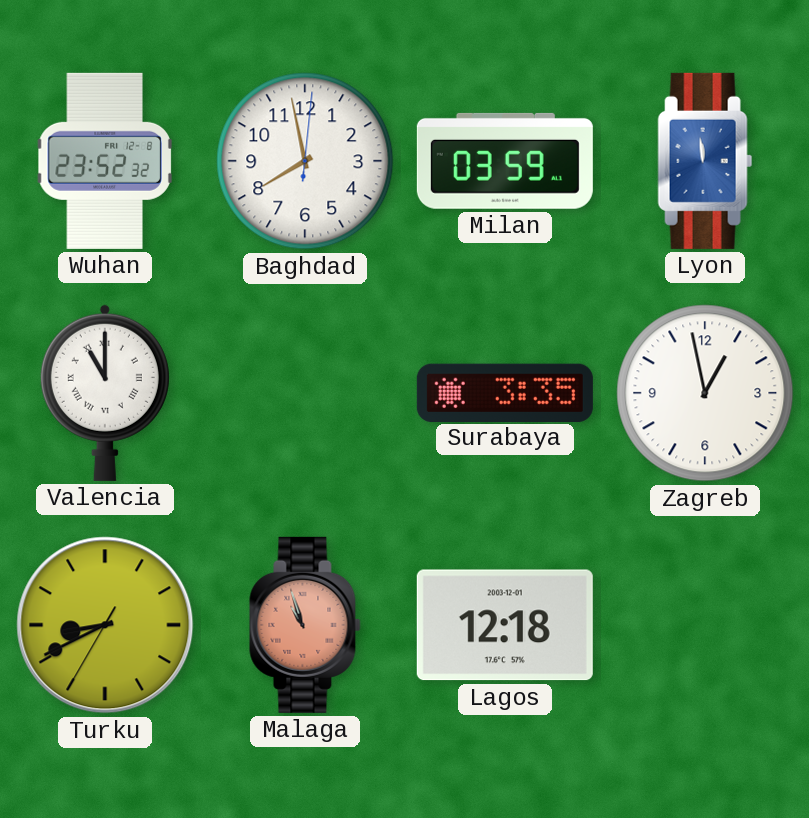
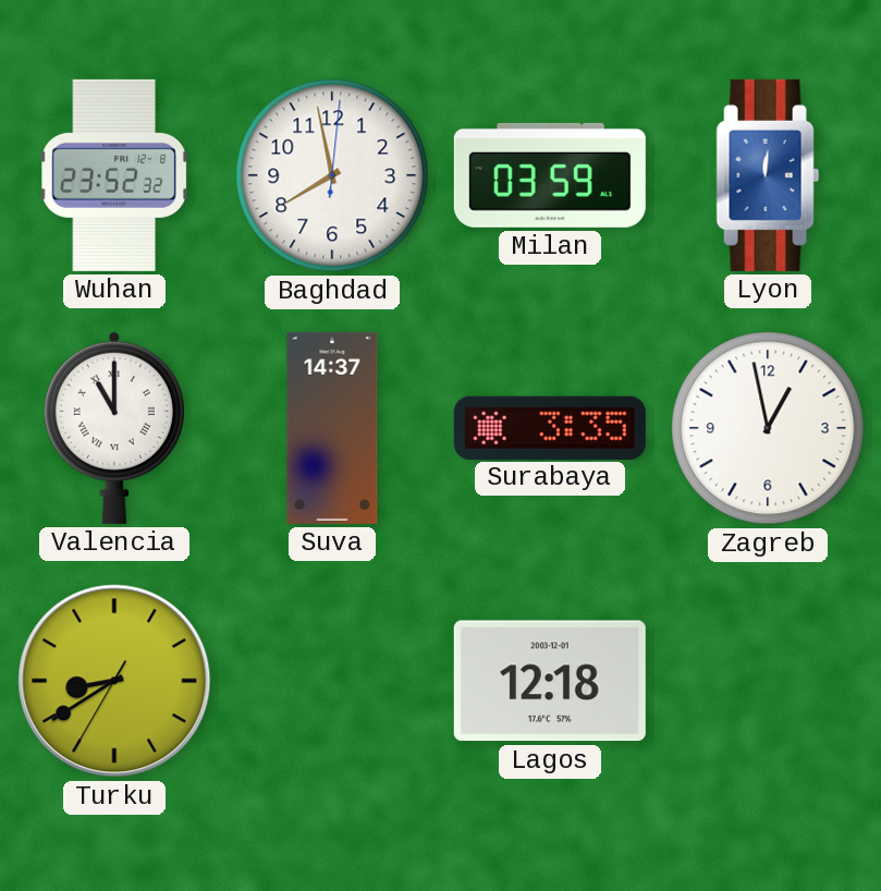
Lyon: 11:59 -> 12:01
Suva: none -> 14:37
Turku: 8:40 -> 8:39
Malaga: 10:57 -> none
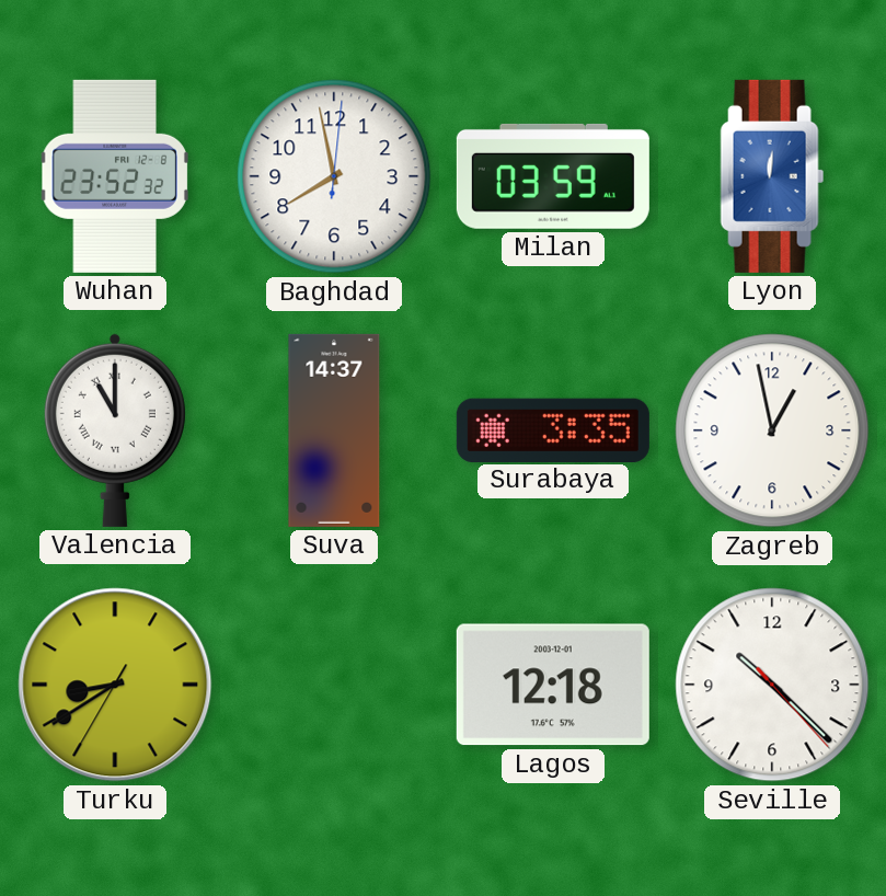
Seville: none -> 10:22
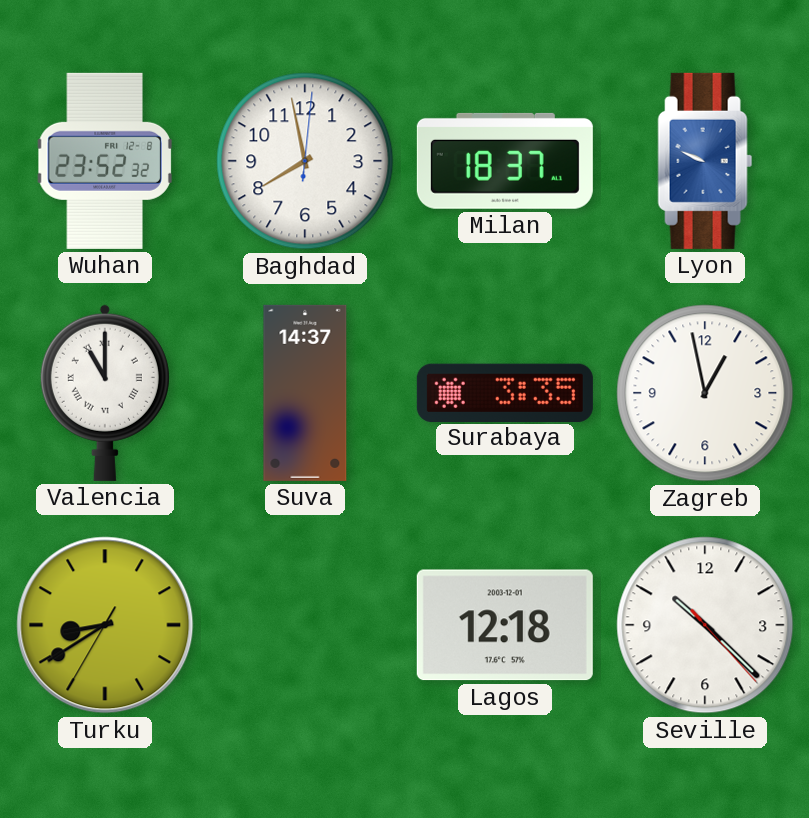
Milan: 03:59 -> 18:37
Lyon: 12:01 -> 9:49
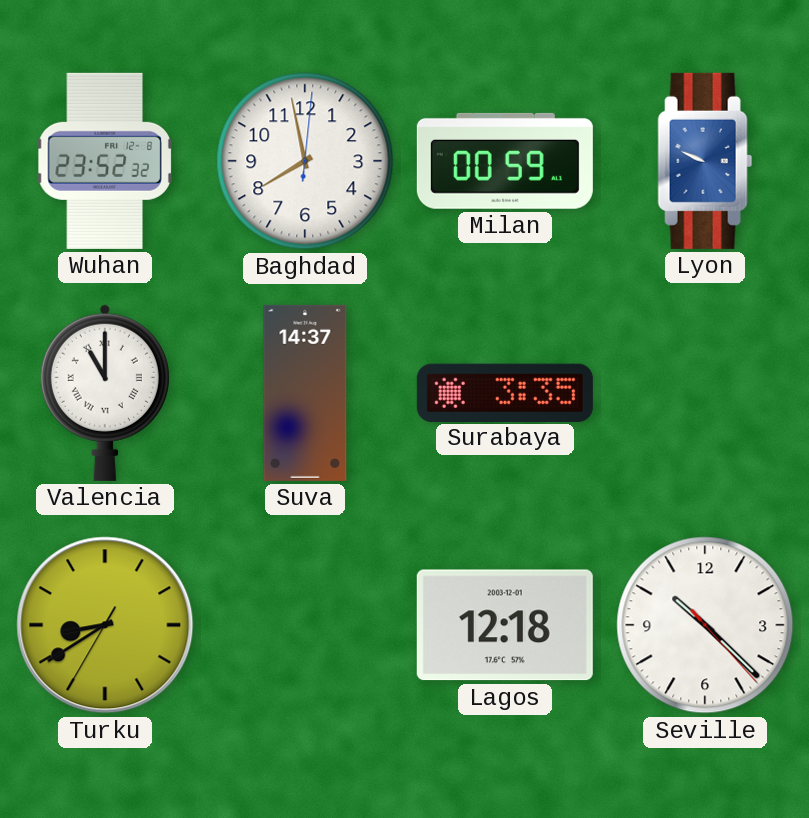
Milan: 18:37 -> 00:59
Zagreb: 12:58 -> none
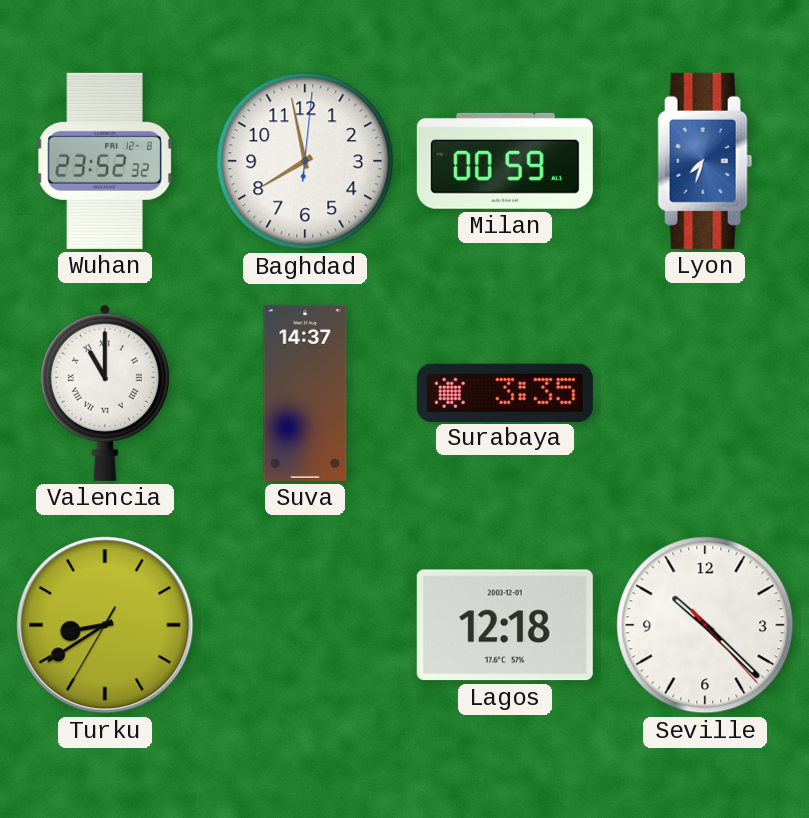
Lyon: 9:49 -> 7:33
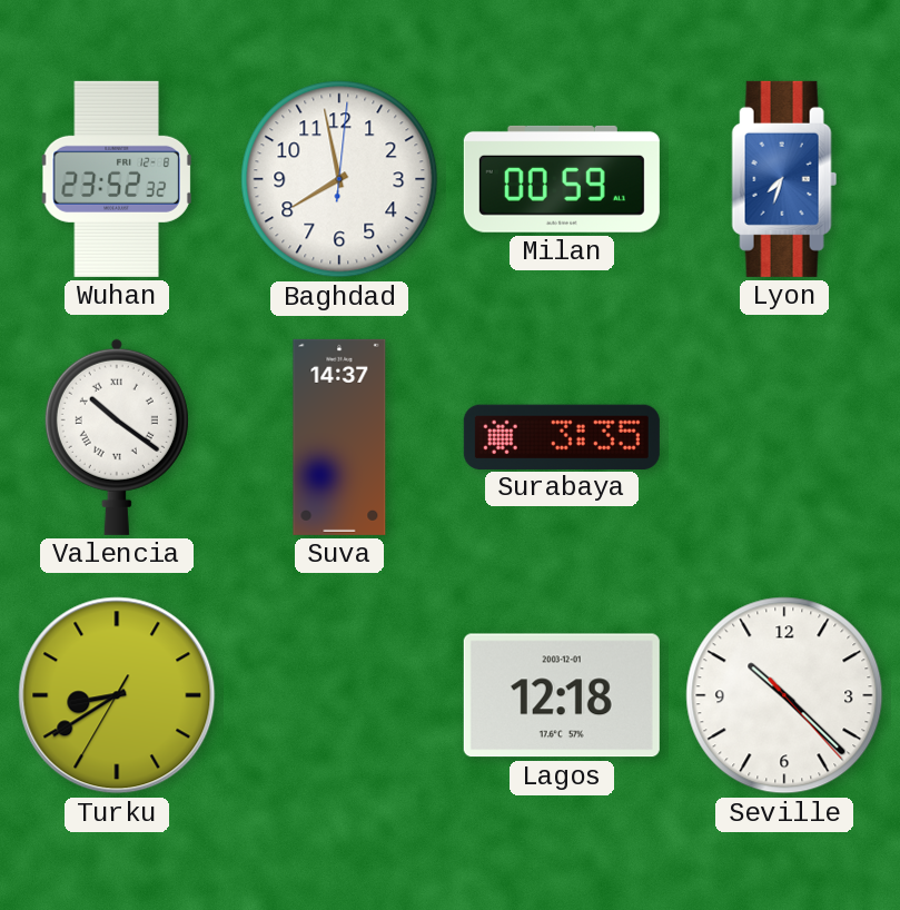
Valencia: 11:00 -> 10:21
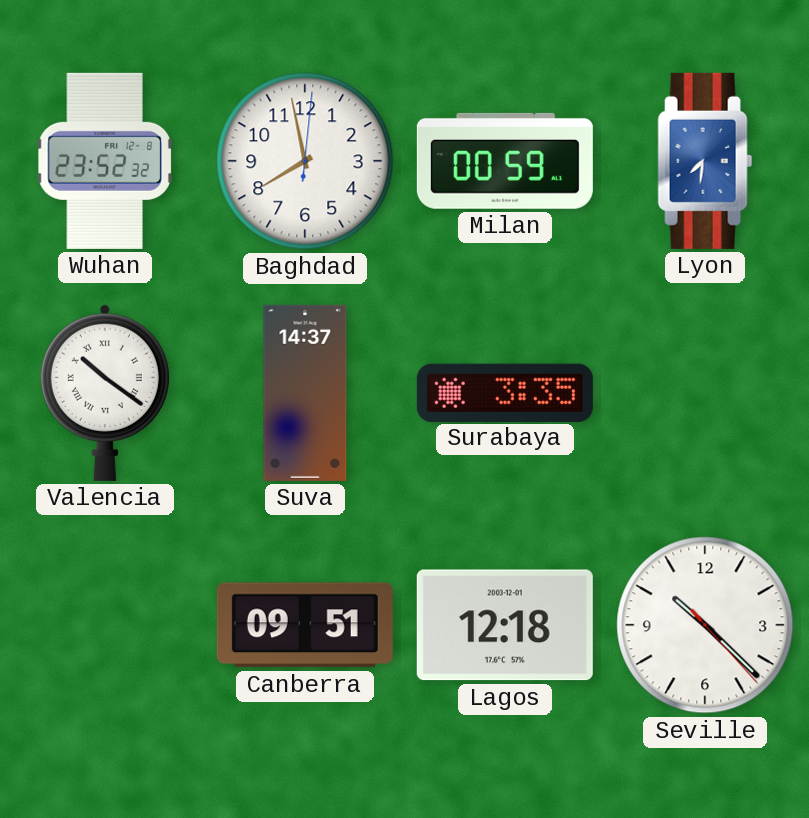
Lyon: 7:33 -> 7:31
Turku: 8:39 -> none
Canberra: none -> 09:51
